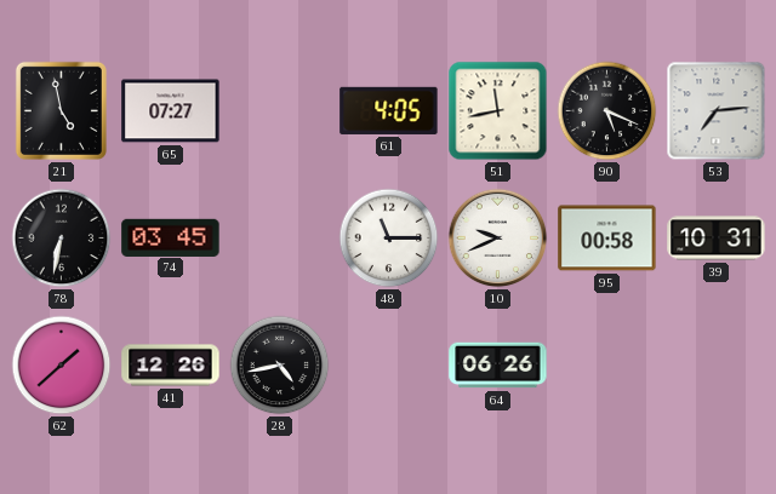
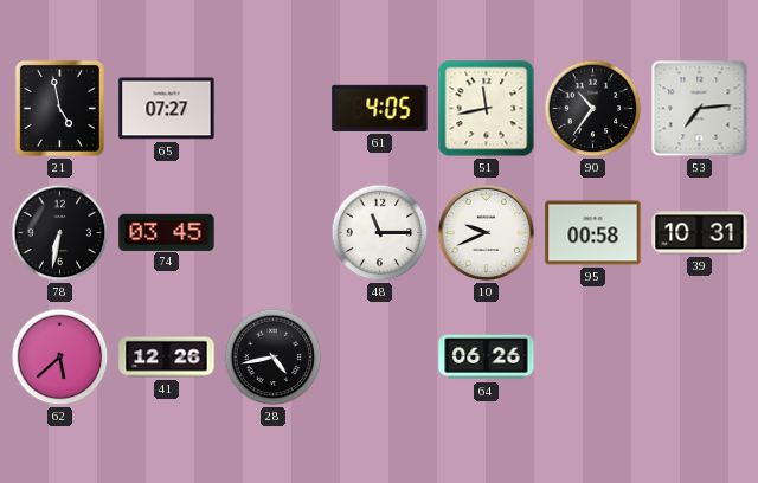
90: 5:19 -> 10:36
62: 1:38 -> 5:38
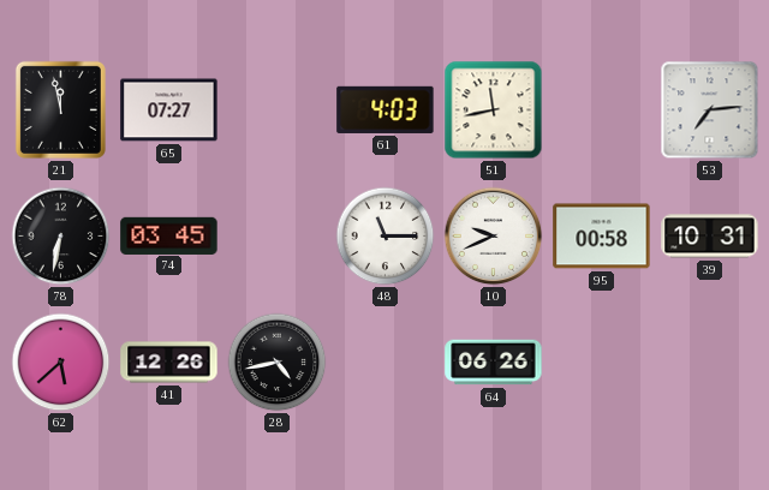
21: 4:58 -> 11:58
61: 4:05 -> 4:03
90: 10:36 -> none
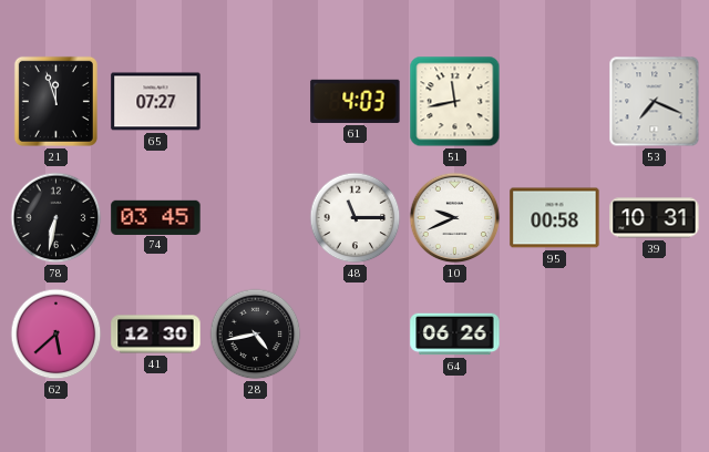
21: 11:58 -> 11:57
53: 7:14 -> 7:19
41: 12:26 -> 12:30
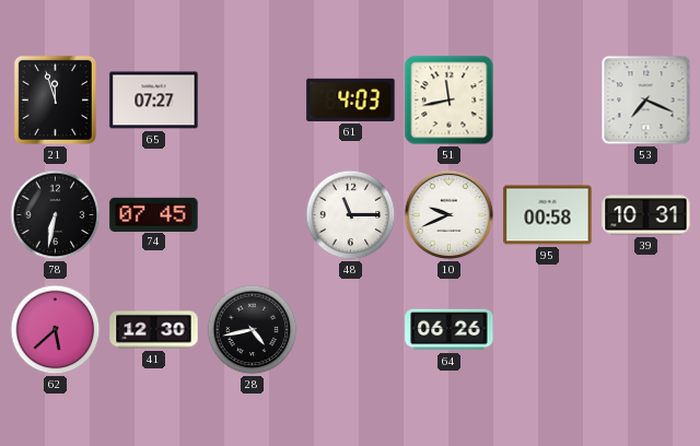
74: 03:45 -> 07:45
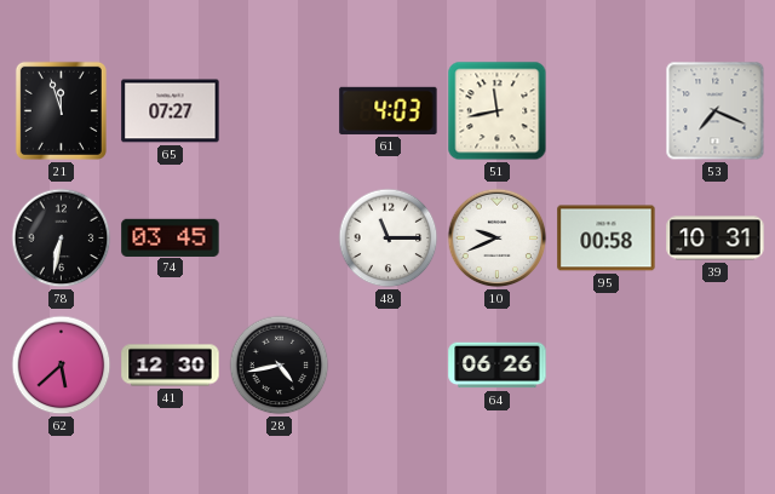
74: 07:45 -> 03:45
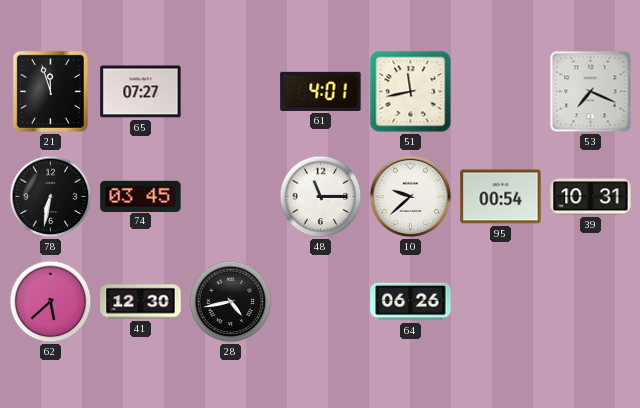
61: 4:03 -> 4:01
10: 9:41 -> 9:38
95: 00:58 -> 00:54
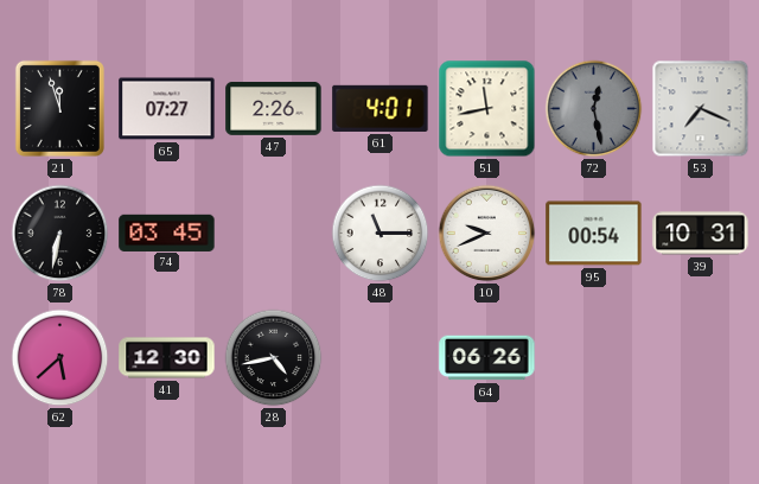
47: none -> 2:26
72: none -> 12:28
10: 9:38 -> 9:41
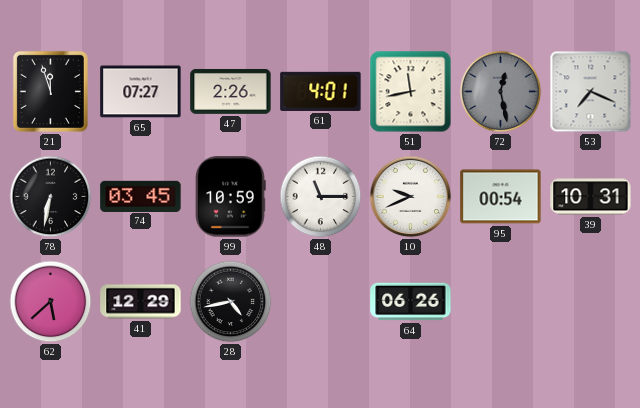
99: none -> 10:59
41: 12:30 -> 12:29
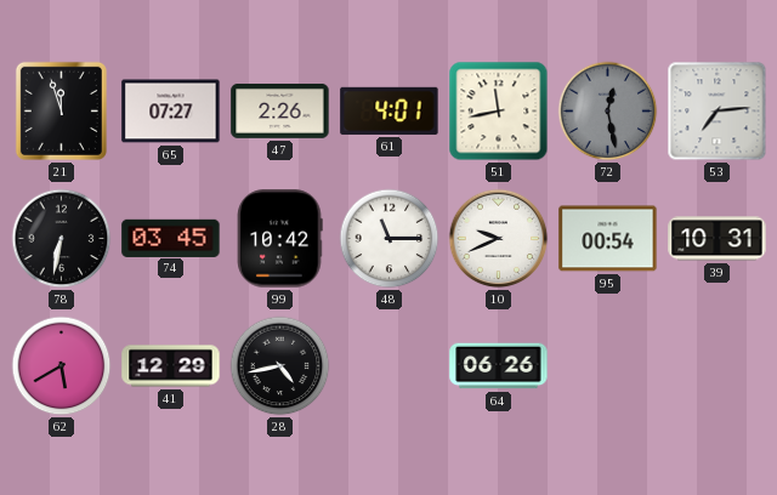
53: 7:19 -> 7:14
99: 10:59 -> 10:42
62: 5:38 -> 5:40
